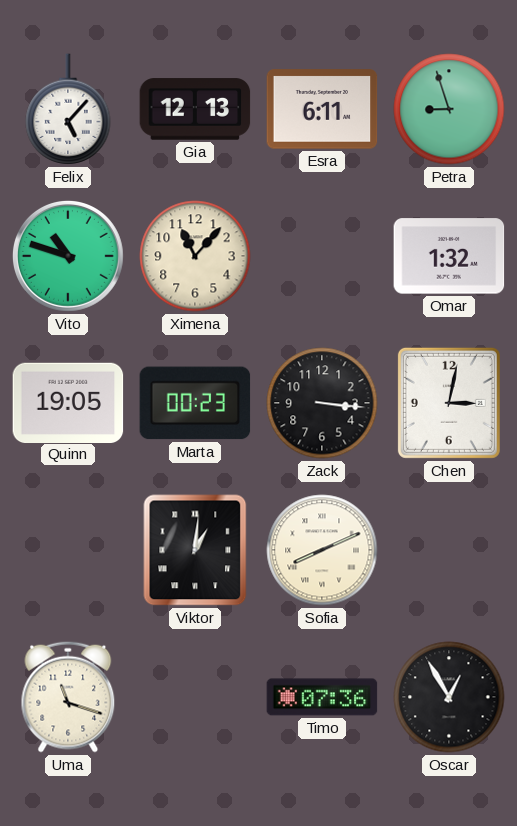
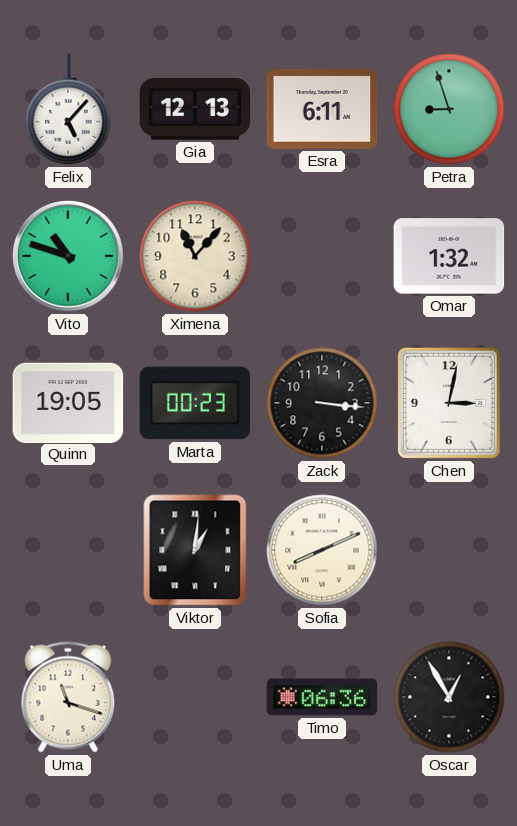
Timo: 07:36 -> 06:36
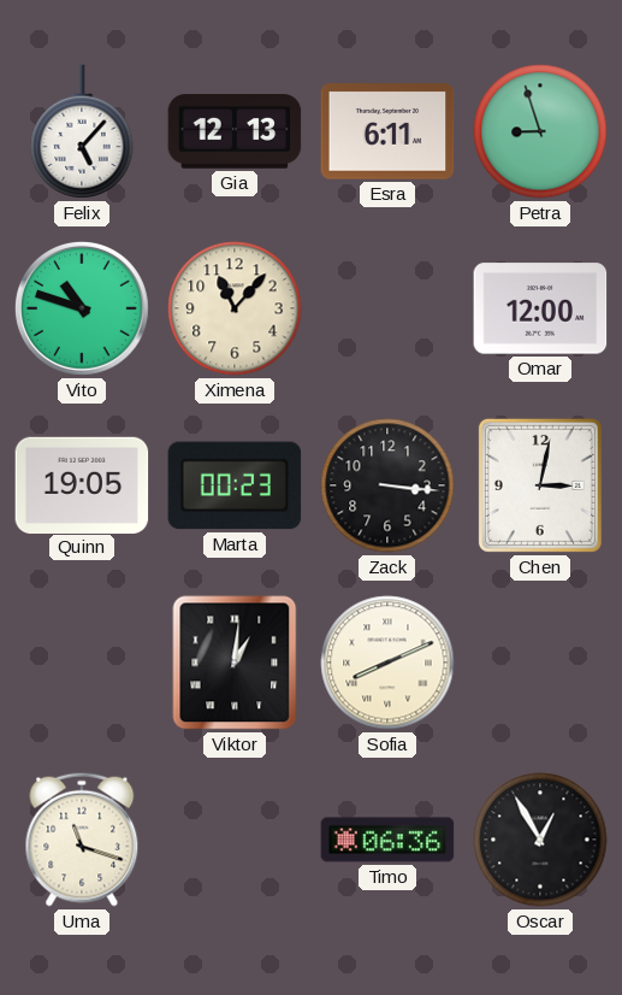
Omar: 1:32 -> 12:00
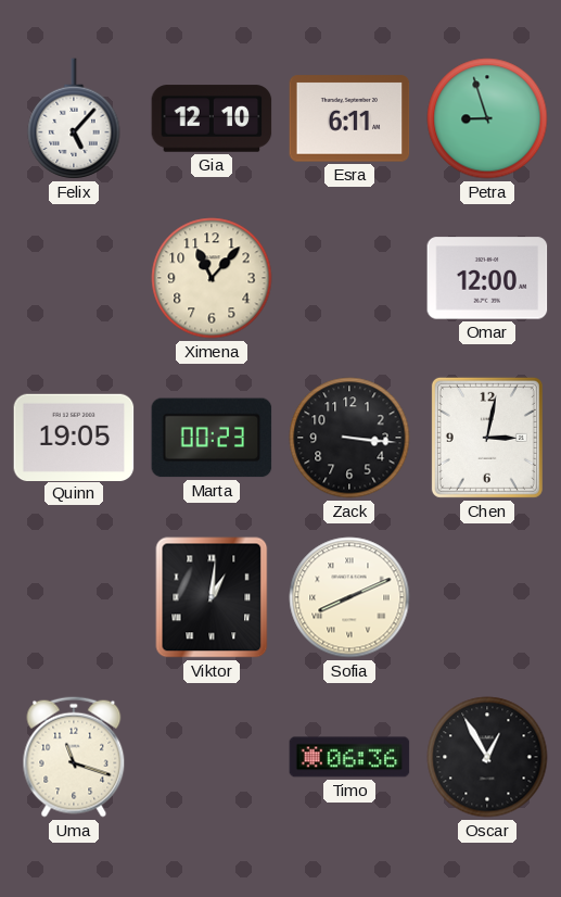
Gia: 12:13 -> 12:10
Vito: 10:48 -> none
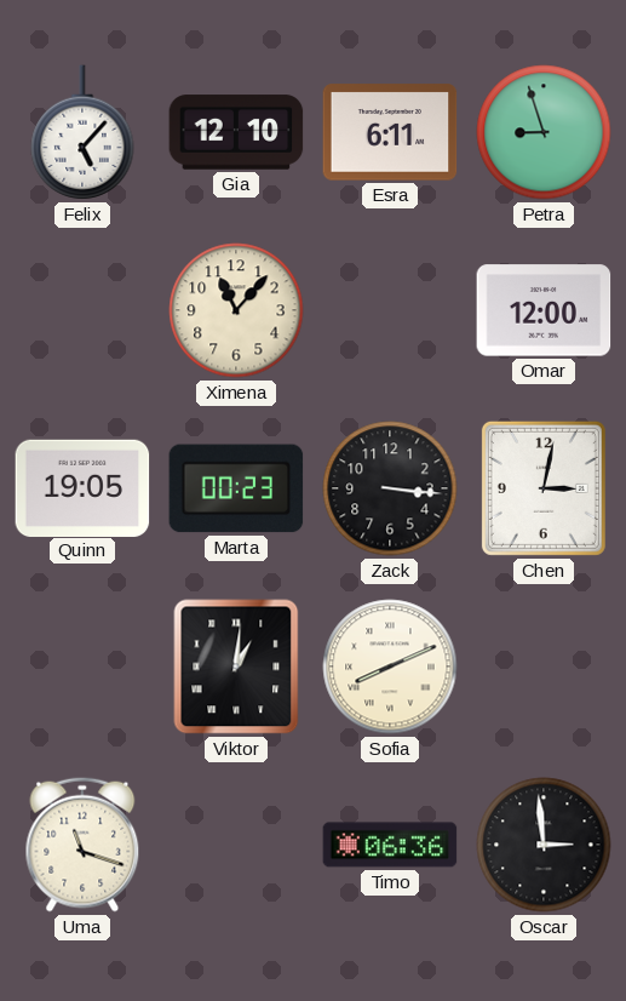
Oscar: 12:55 -> 2:59
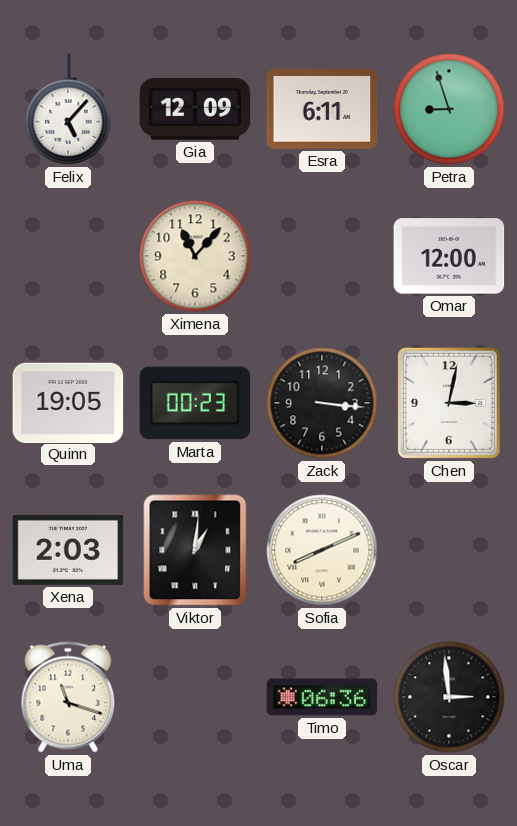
Gia: 12:10 -> 12:09
Xena: none -> 2:03
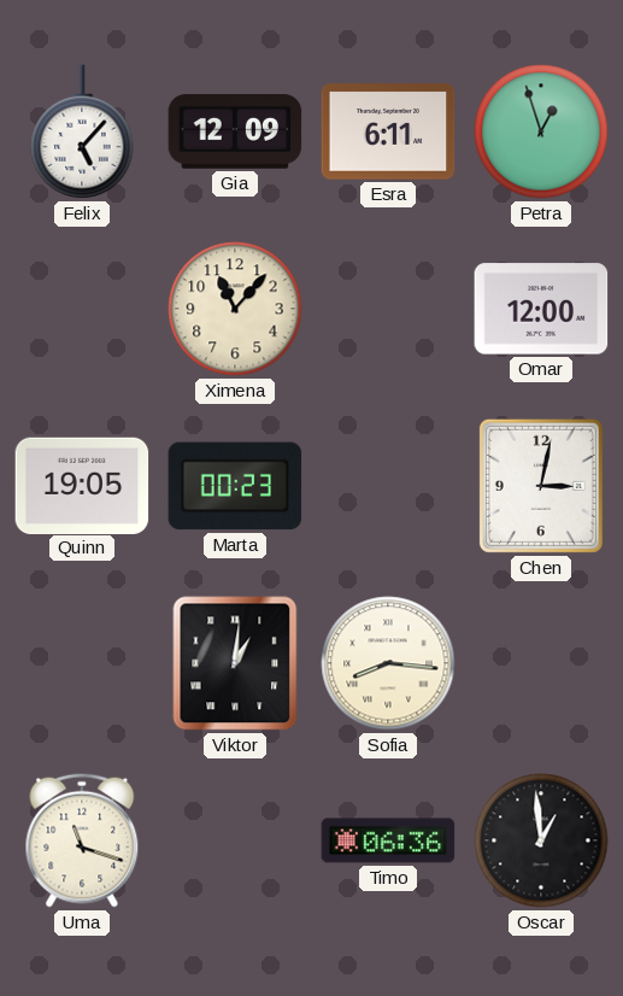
Petra: 8:57 -> 12:57
Zack: 3:16 -> none
Xena: 2:03 -> none
Sofia: 8:11 -> 8:16
Oscar: 2:59 -> 12:59
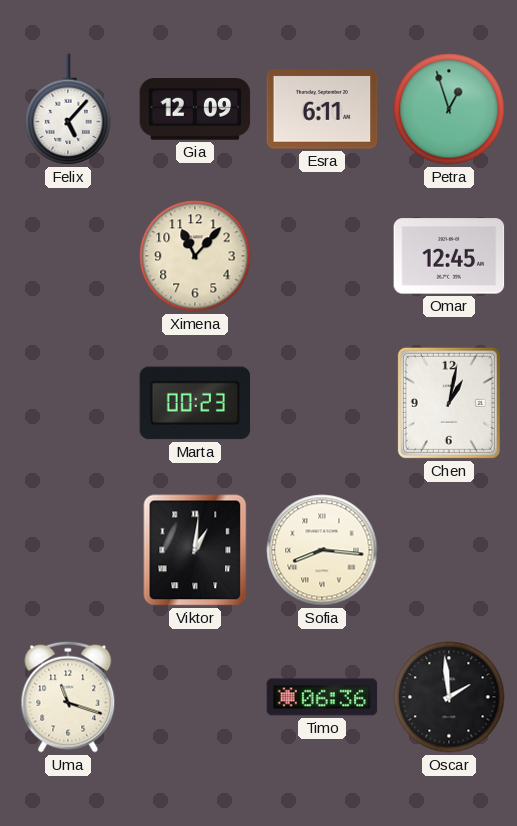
Omar: 12:00 -> 12:45
Quinn: 19:05 -> none
Chen: 3:02 -> 1:02
Oscar: 12:59 -> 1:59
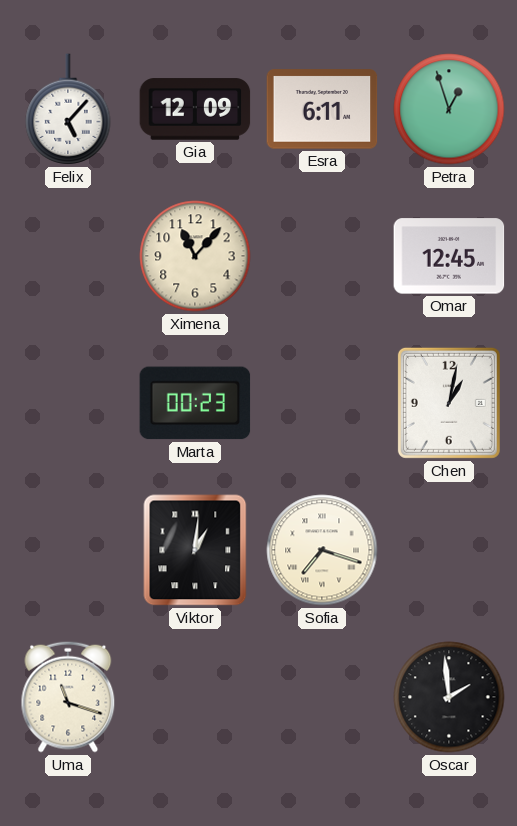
Sofia: 8:16 -> 7:18
Timo: 06:36 -> none
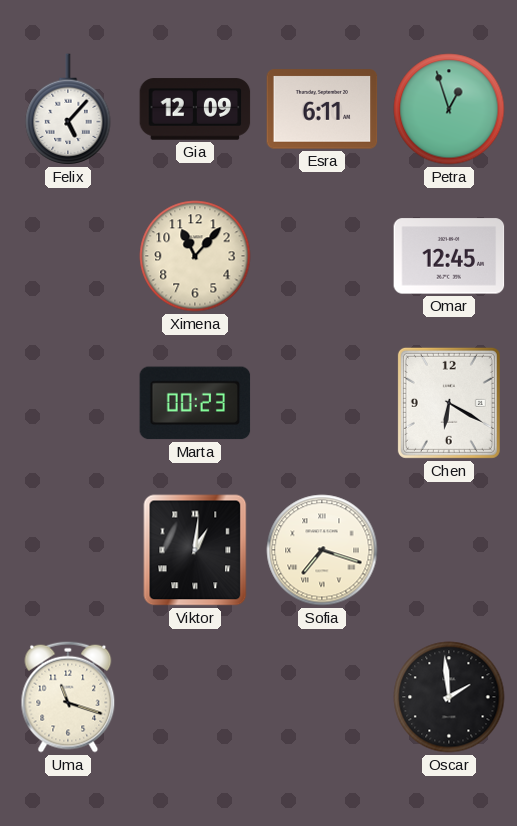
Chen: 1:02 -> 6:20
